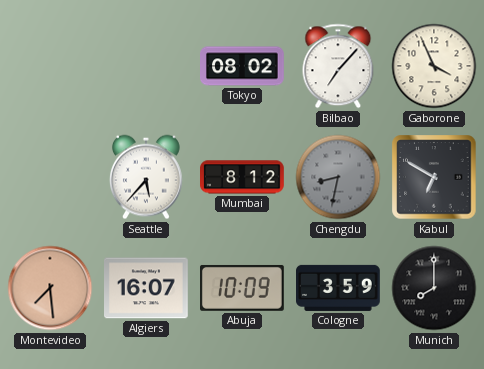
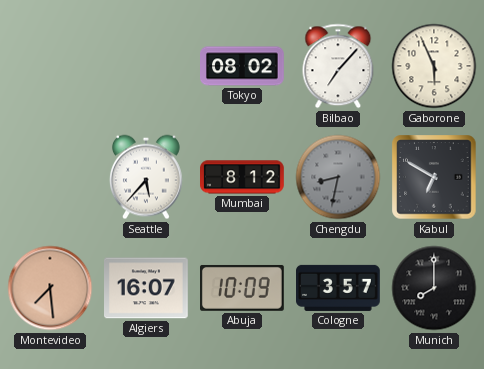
Gaborone: 3:56 -> 5:56
Cologne: 3:59 -> 3:57
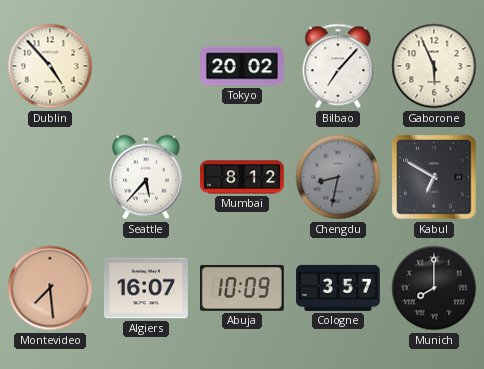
Dublin: none -> 4:53
Tokyo: 08:02 -> 20:02
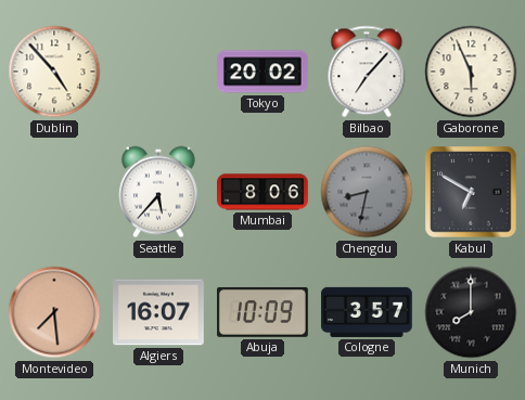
Mumbai: 8:12 -> 8:06
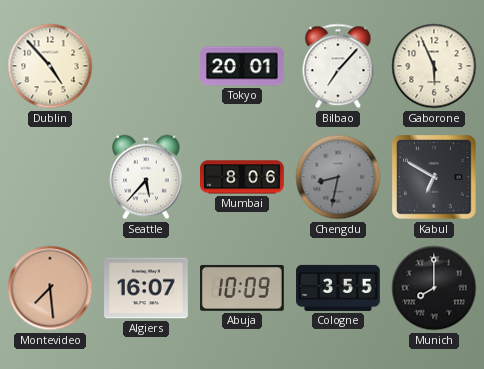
Tokyo: 20:02 -> 20:01
Cologne: 3:57 -> 3:55
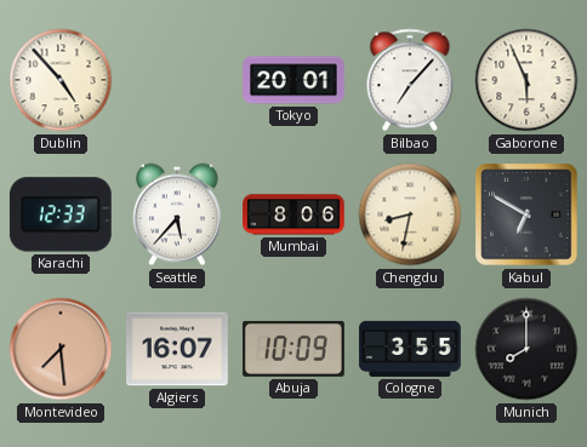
Karachi: none -> 12:33
Chengdu dial: grey -> cream
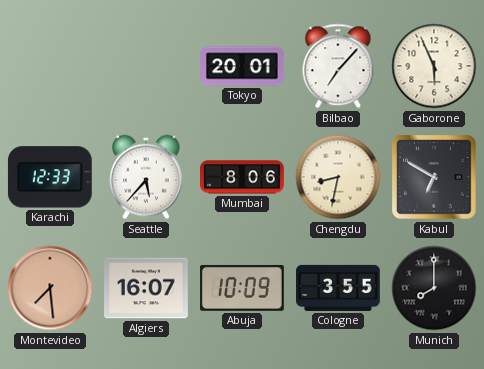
Dublin: 4:53 -> none
